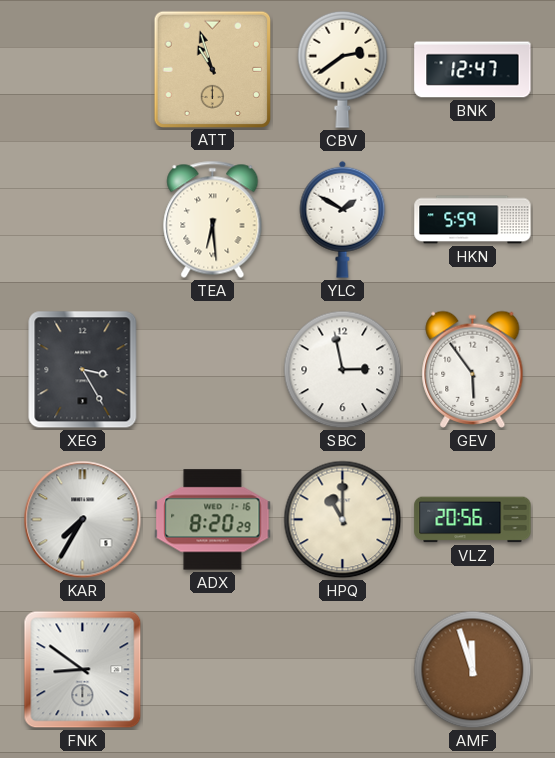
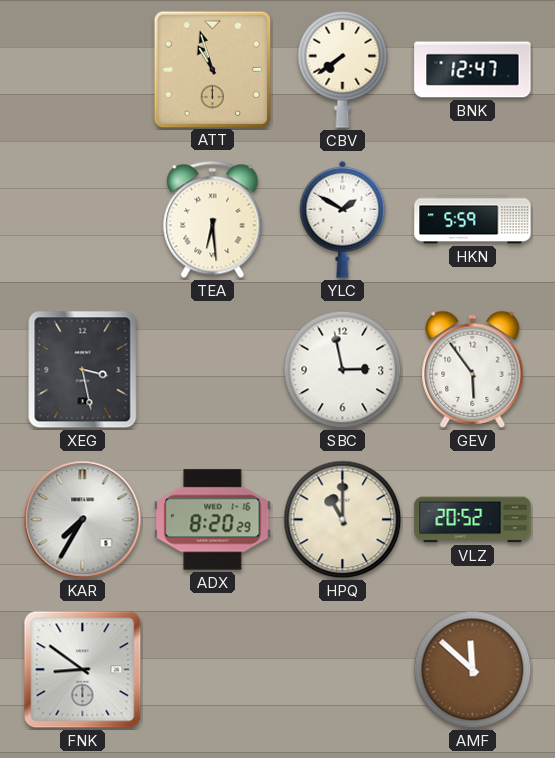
CBV: 2:39 -> 7:39
XEG: 3:25 -> 3:28
VLZ: 20:56 -> 20:52
AMF: 11:57 -> 11:52
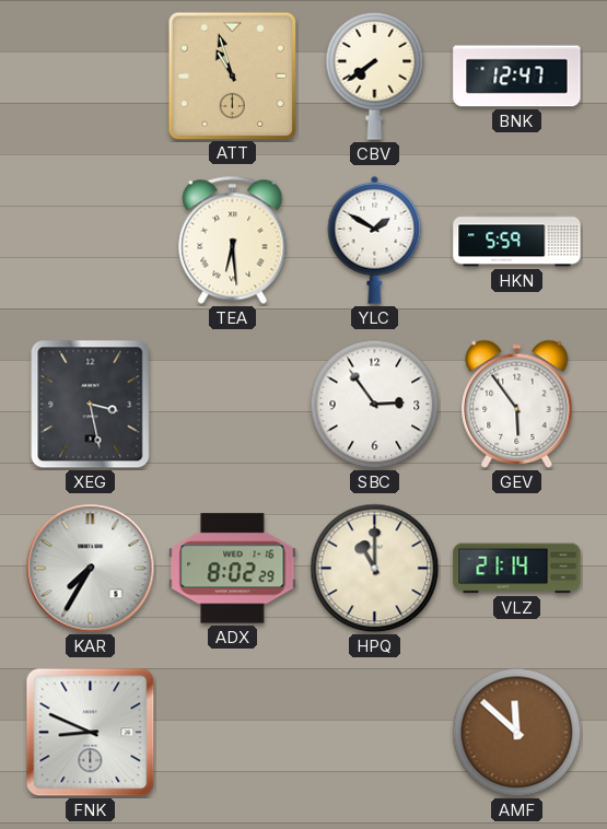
SBC: 2:58 -> 2:54
ADX: 8:20 -> 8:02
VLZ: 20:52 -> 21:14
FNK: 8:51 -> 8:49
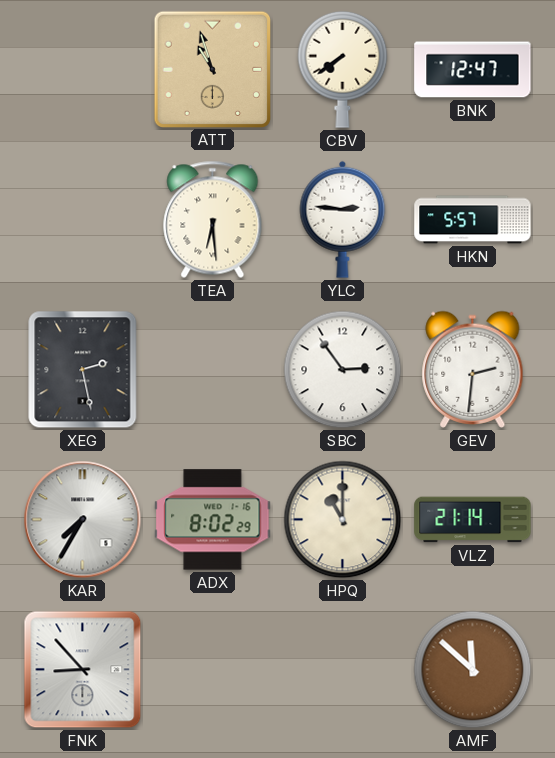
YLC: 1:50 -> 2:46
HKN: 5:59 -> 5:57
XEG: 3:28 -> 2:28
GEV: 5:54 -> 2:31
FNK: 8:49 -> 8:53
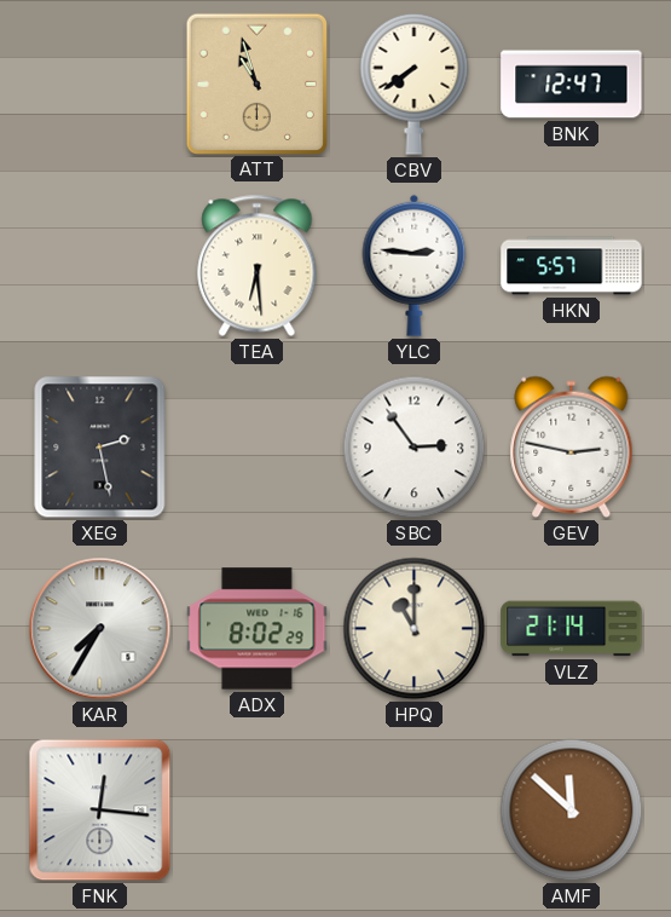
GEV: 2:31 -> 2:47
FNK: 8:53 -> 12:16
